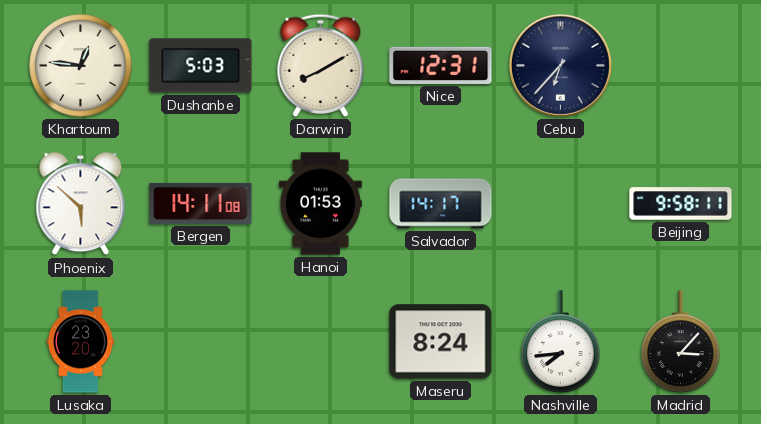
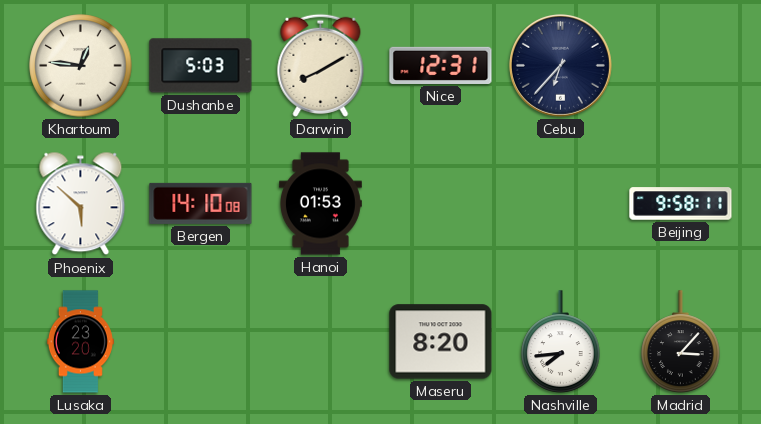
Bergen: 14:11 -> 14:10
Salvador: 14:17 -> none
Maseru: 8:24 -> 8:20
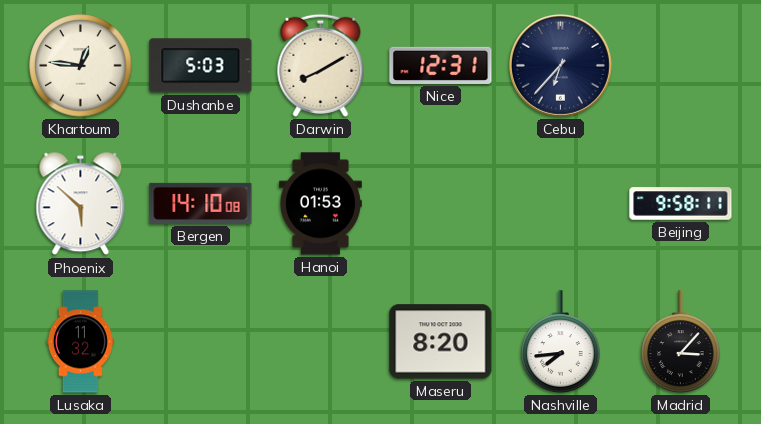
Lusaka: 23:20 -> 11:32
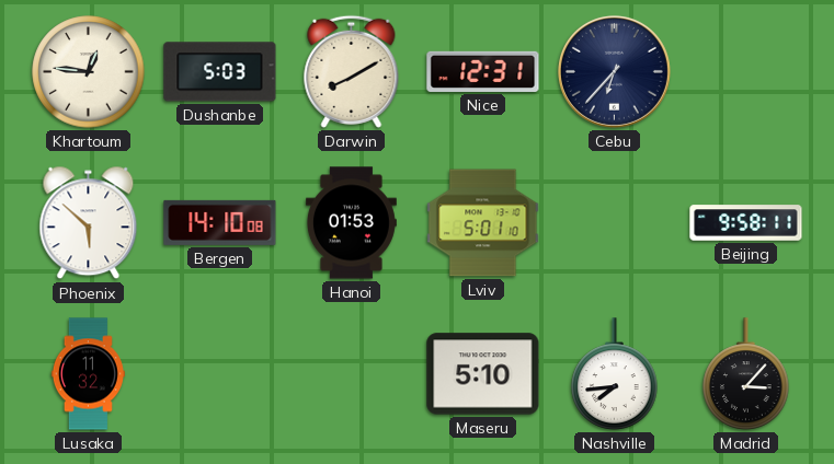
Lviv: none -> 5:01
Maseru: 8:20 -> 5:10
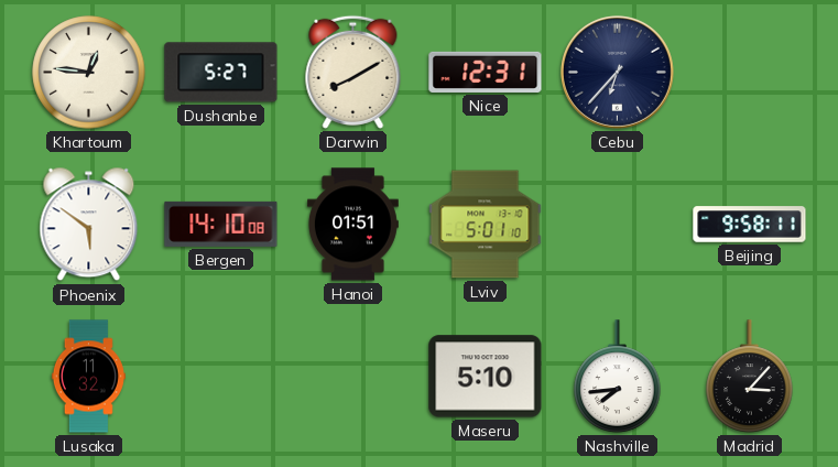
Dushanbe: 5:03 -> 5:27
Phoenix: 5:52 -> 5:51
Hanoi: 01:53 -> 01:51
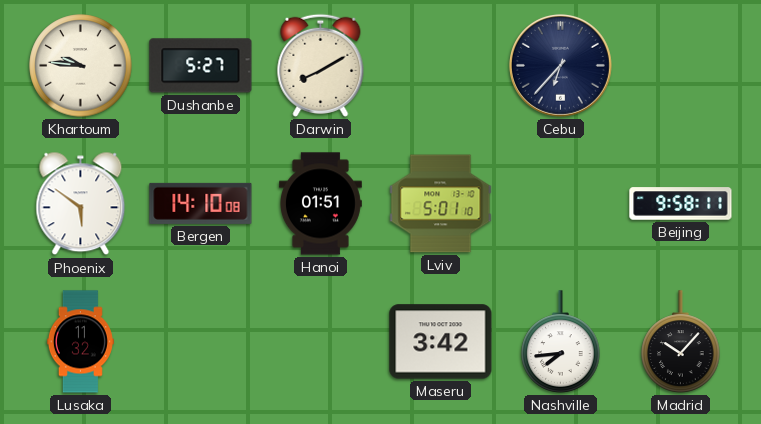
Khartoum: 12:46 -> 9:46
Nice: 12:31 -> none
Maseru: 5:10 -> 3:42
Madrid: 3:07 -> 10:07
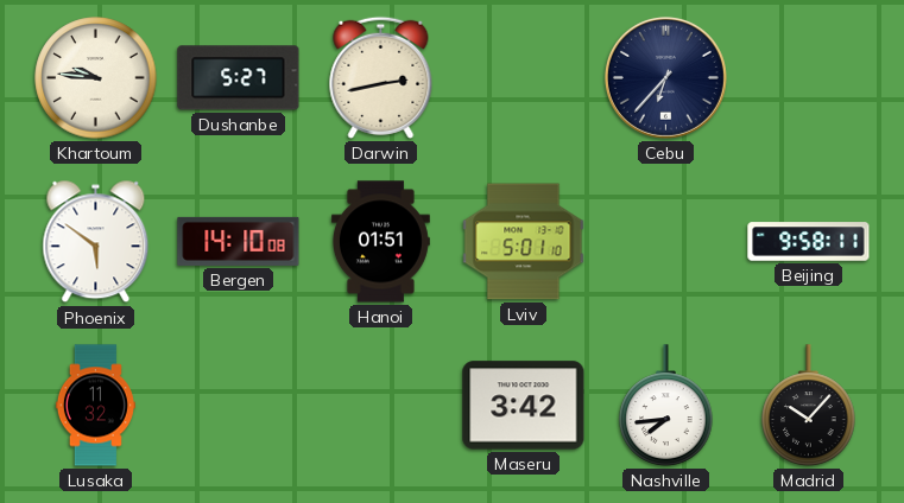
Darwin: 8:10 -> 2:43
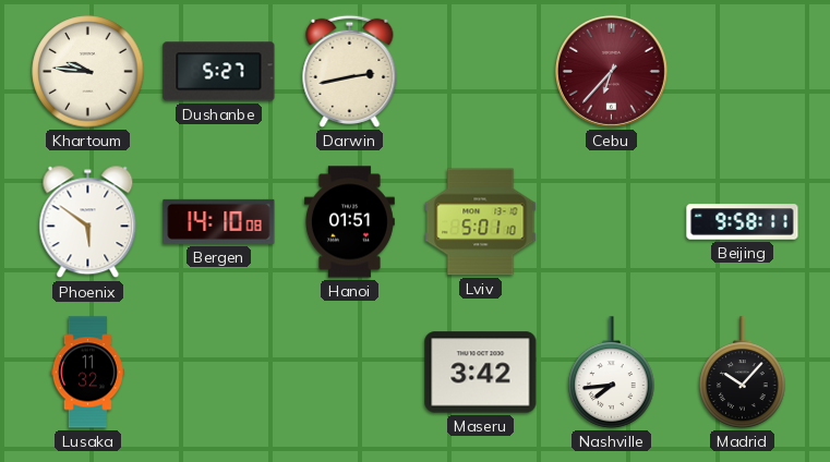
Cebu dial: navy -> burgundy
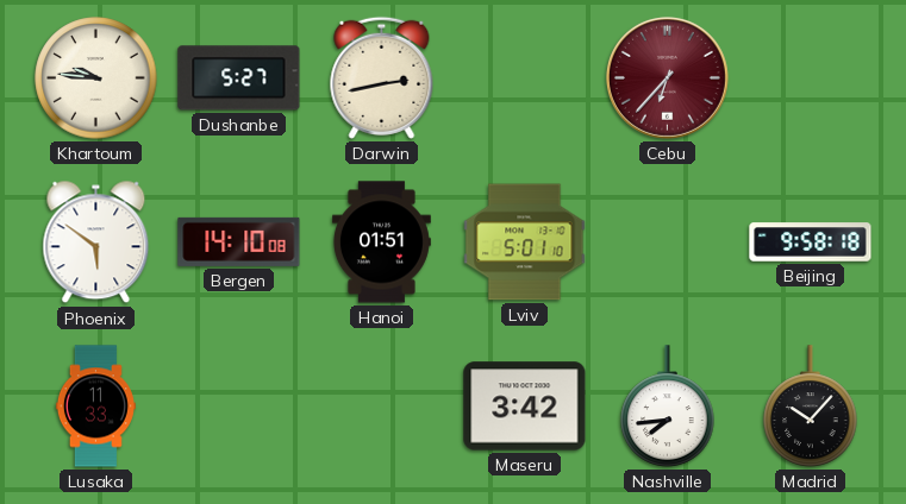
Beijing: 9:58:11 -> 9:58:18
Lusaka: 11:32 -> 11:33
